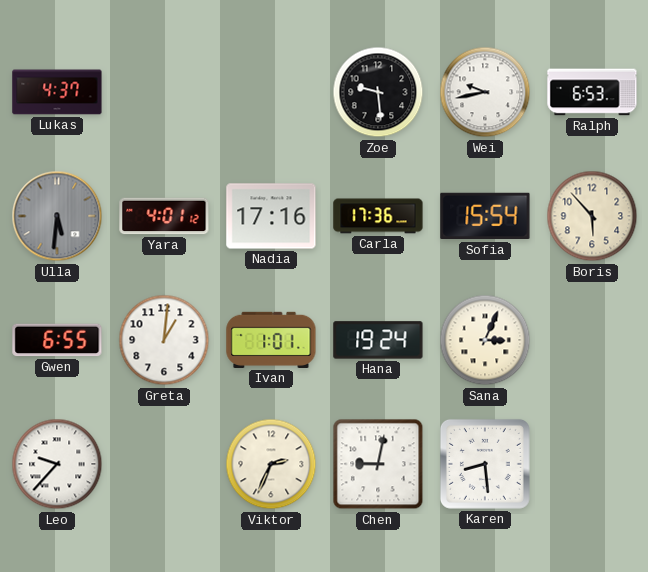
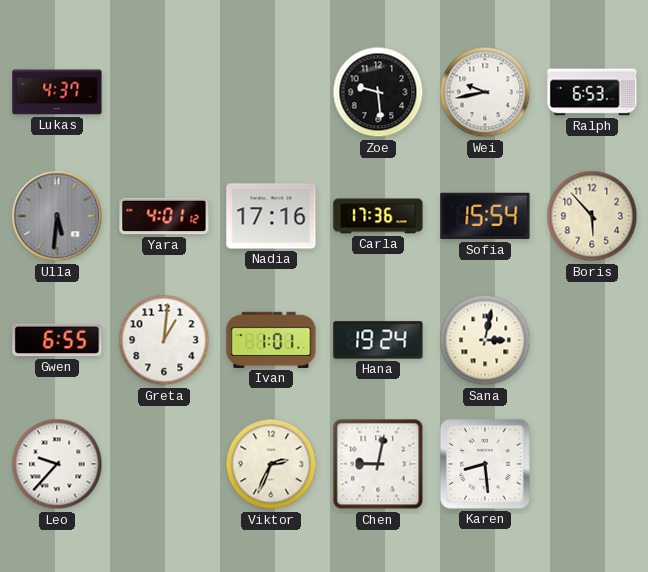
Sana: 3:04 -> 3:02
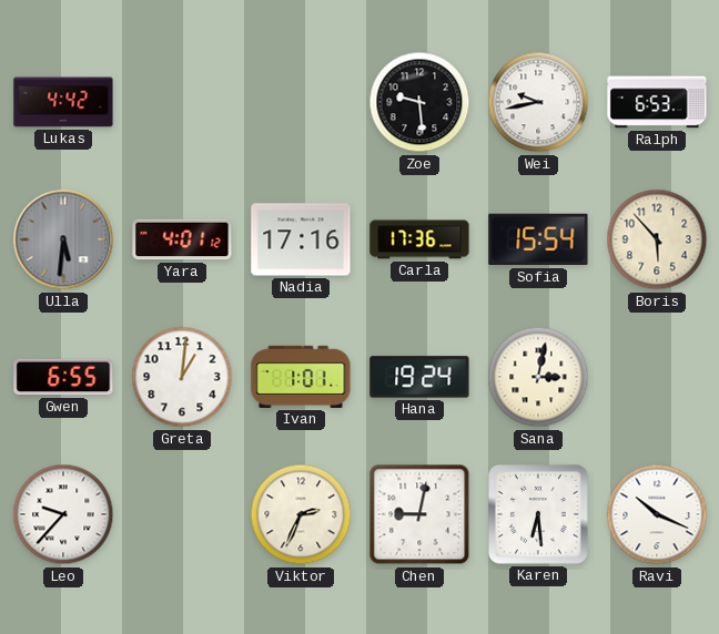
Lukas: 4:37 -> 4:42
Karen: 8:29 -> 6:29
Ravi: none -> 10:19
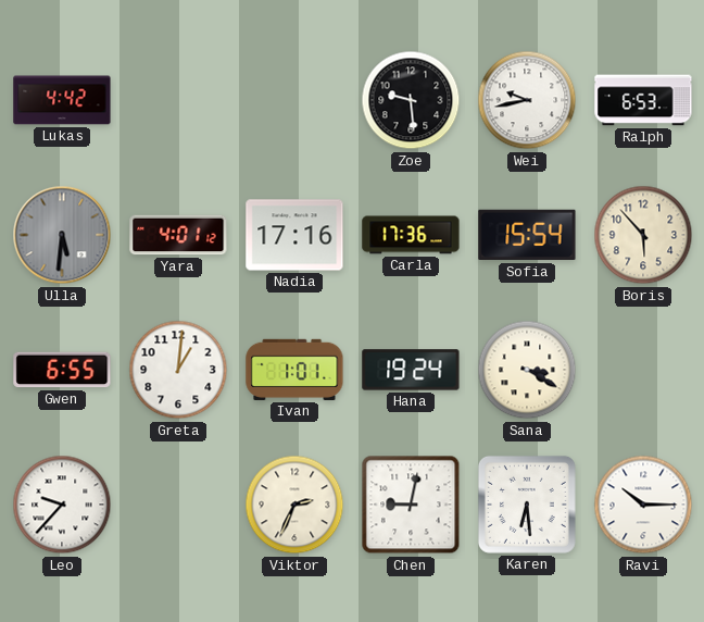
Sana: 3:02 -> 3:20
Ravi: 10:19 -> 10:15
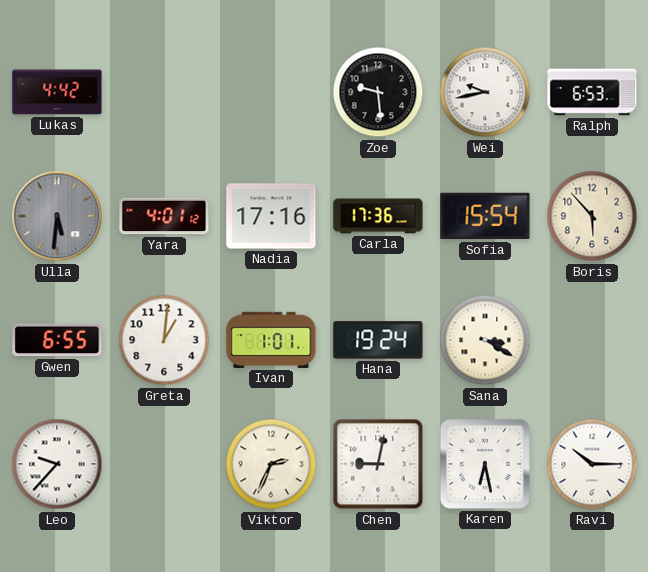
Karen: 6:29 -> 6:28
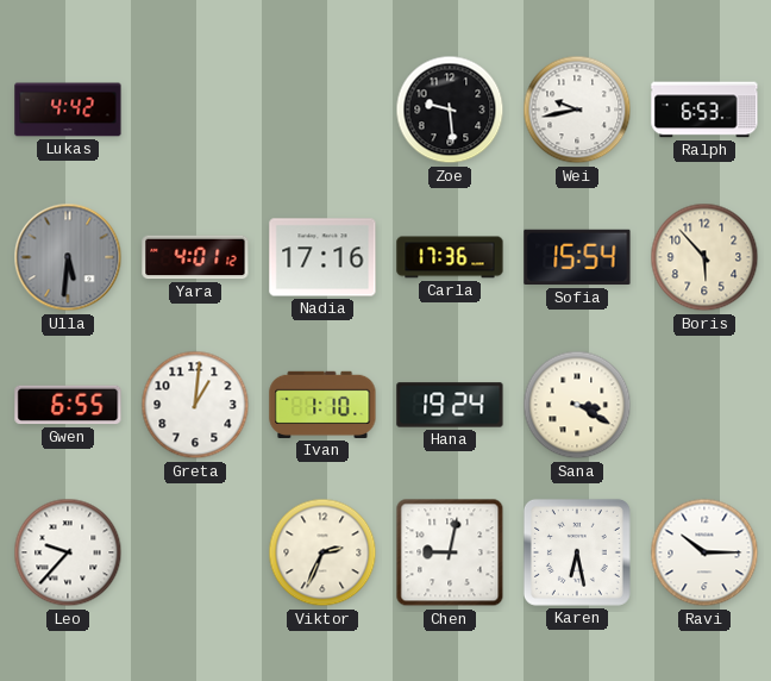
Ivan: 1:01 -> 1:10
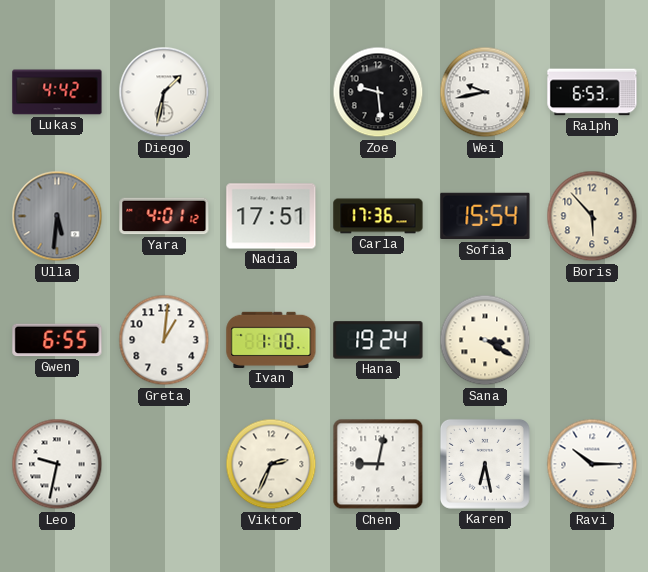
Diego: none -> 1:32
Nadia: 17:16 -> 17:51
Leo: 9:37 -> 9:32
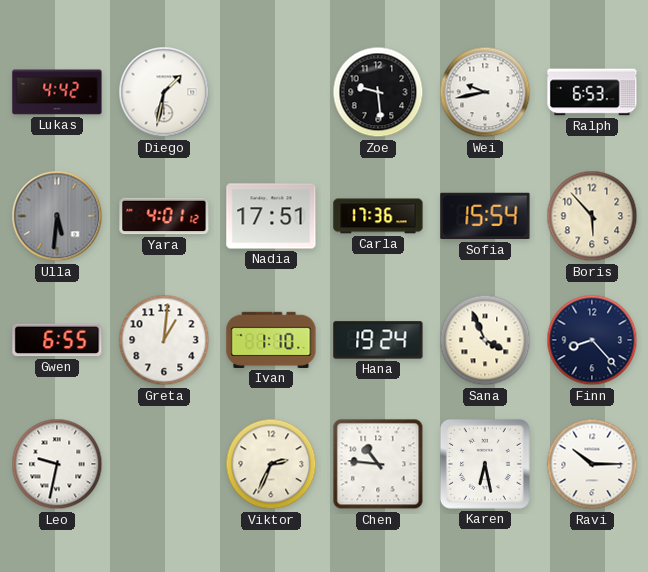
Sana: 3:20 -> 3:56
Finn: none -> 8:23
Chen: 9:02 -> 10:46
